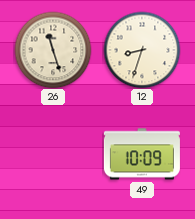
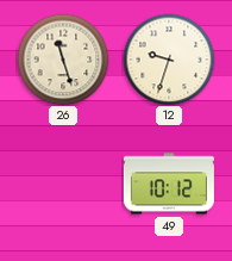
12: 8:33 -> 9:33
49: 10:09 -> 10:12
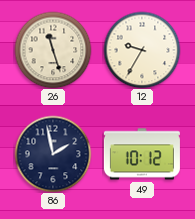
12: 9:33 -> 9:35
86: none -> 1:58
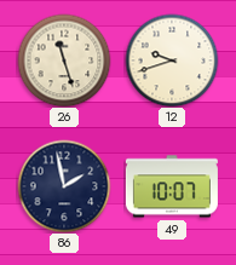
12: 9:35 -> 9:42
49: 10:12 -> 10:07
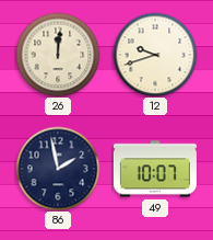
26: 11:27 -> 12:01
